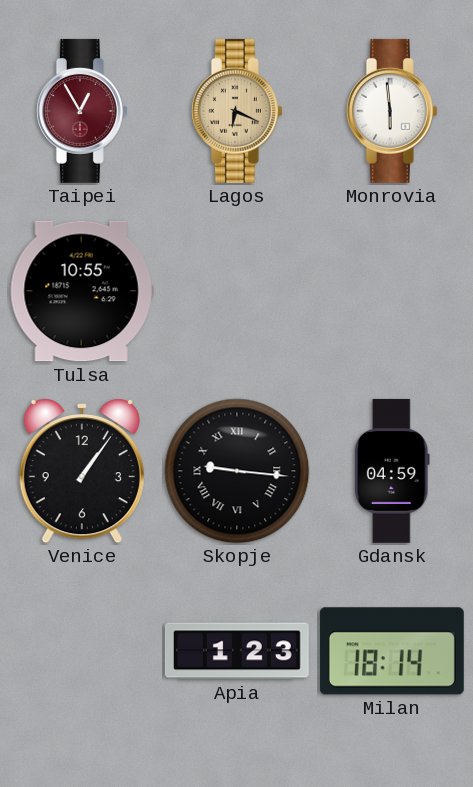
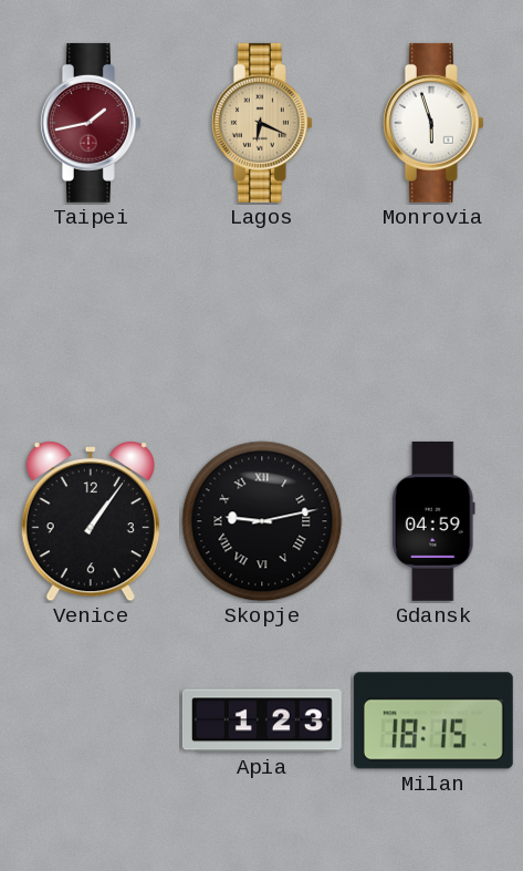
Taipei: 12:55 -> 1:43
Monrovia: 5:59 -> 5:57
Tulsa: 10:55 -> none
Skopje: 9:16 -> 9:13
Milan: 18:14 -> 18:15
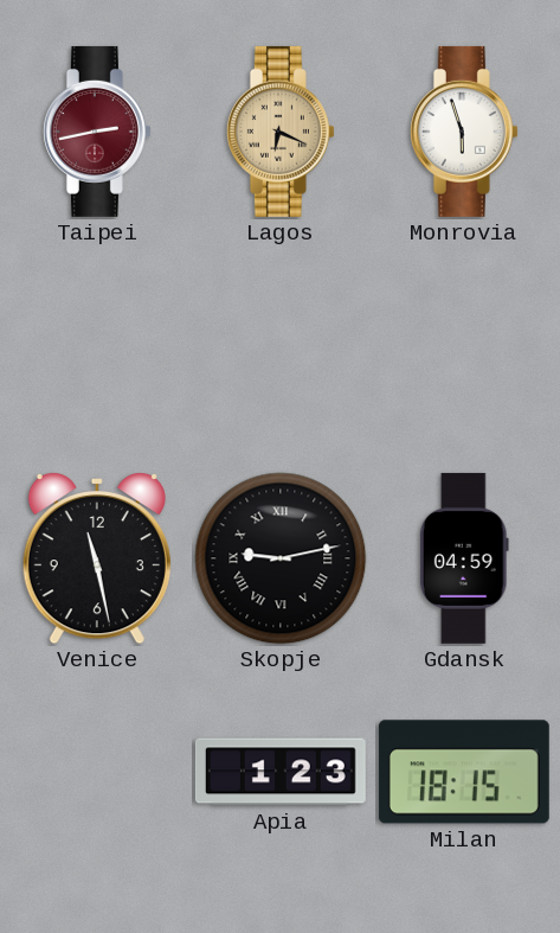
Taipei: 1:43 -> 2:43
Venice: 1:06 -> 11:28
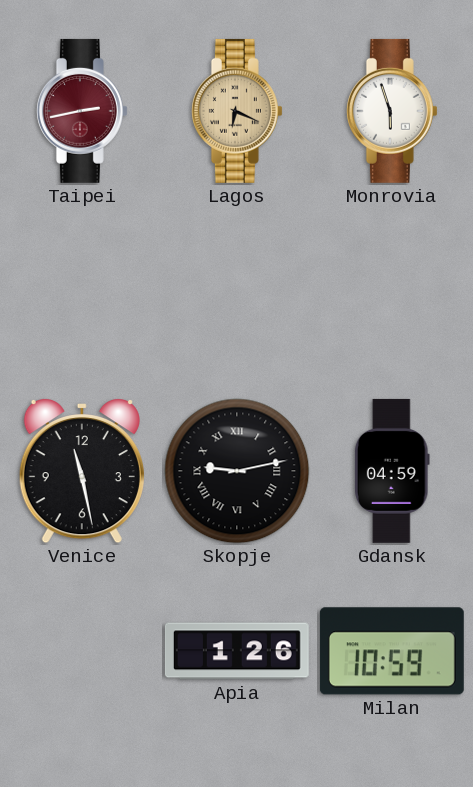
Apia: 1:23 -> 1:26
Milan: 18:15 -> 10:59
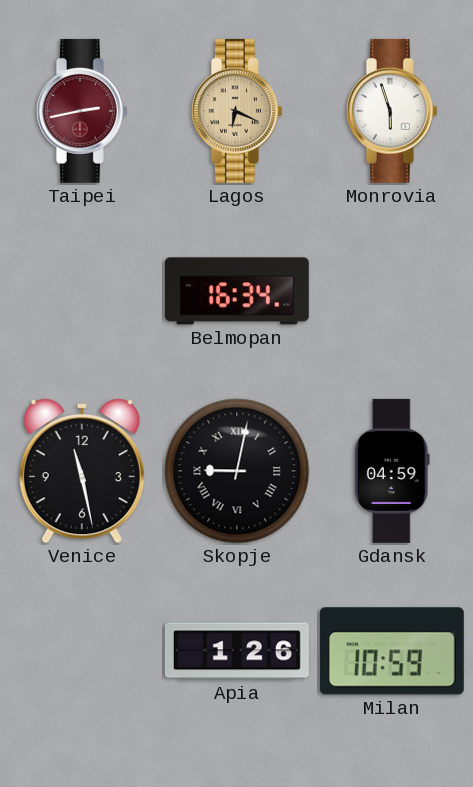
Belmopan: none -> 16:34
Skopje: 9:13 -> 9:02
